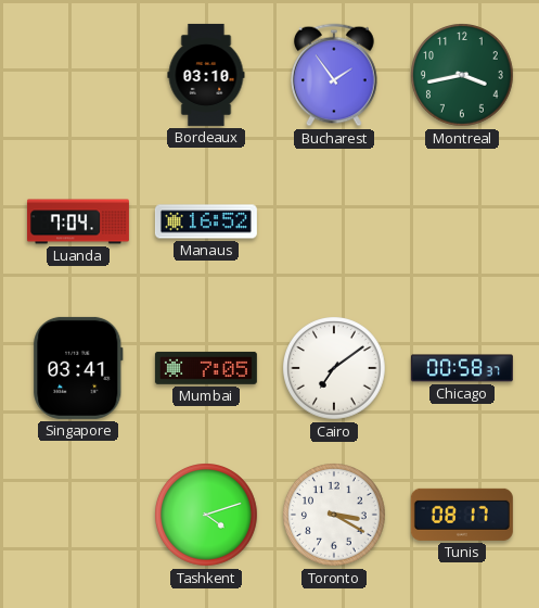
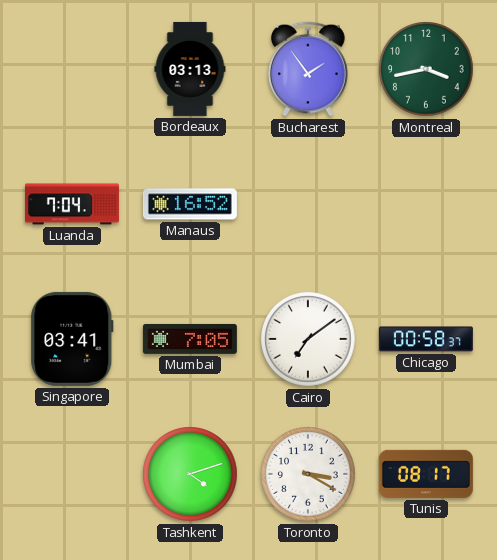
Bordeaux: 03:10 -> 03:13
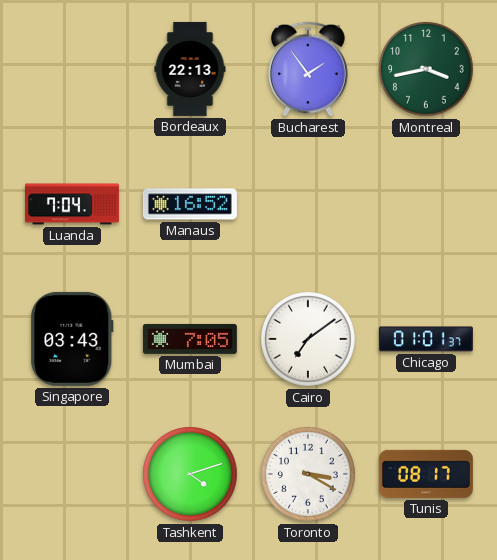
Bordeaux: 03:13 -> 22:13
Singapore: 03:41 -> 03:43
Chicago: 00:58 -> 01:01
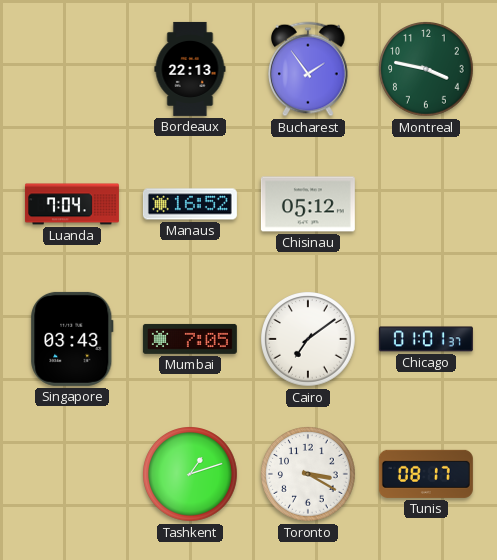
Montreal: 3:43 -> 3:47
Chisinau: none -> 05:12
Tashkent: 4:12 -> 1:12
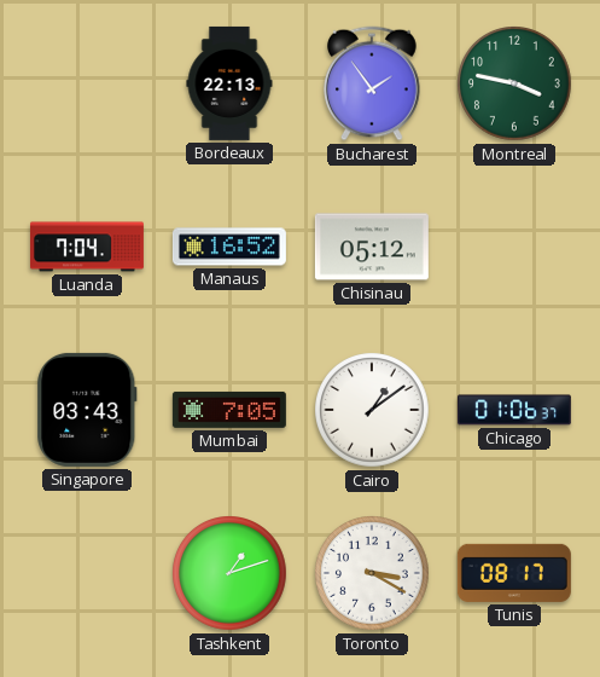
Cairo: 7:09 -> 1:09
Chicago: 01:01 -> 01:06
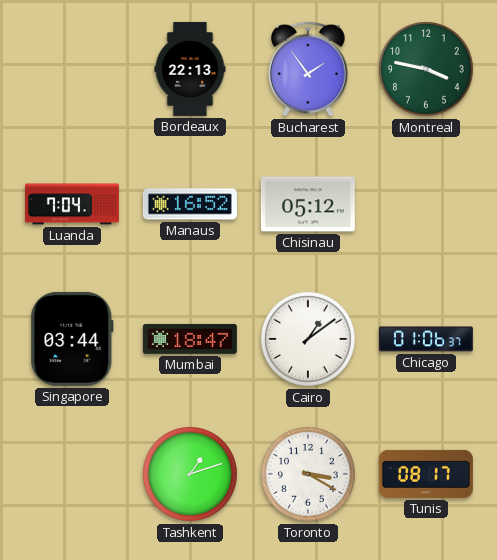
Singapore: 03:43 -> 03:44
Mumbai: 7:05 -> 18:47
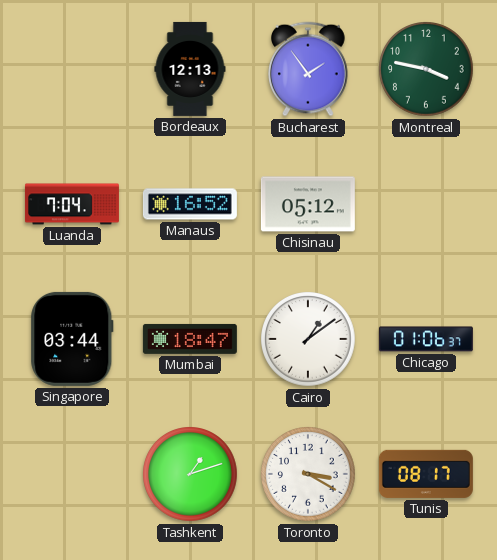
Bordeaux: 22:13 -> 12:13
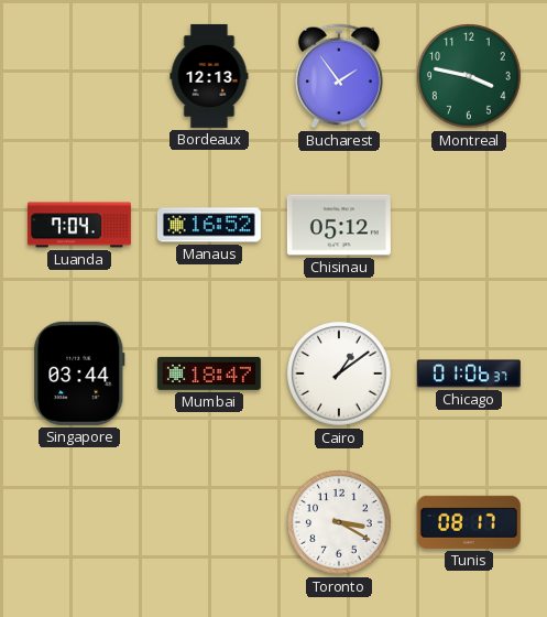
Tashkent: 1:12 -> none
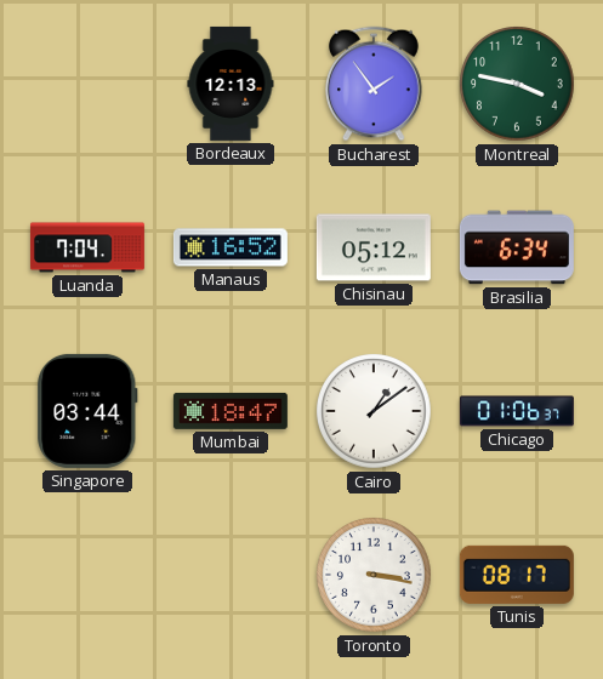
Brasilia: none -> 6:34
Toronto: 3:20 -> 3:17
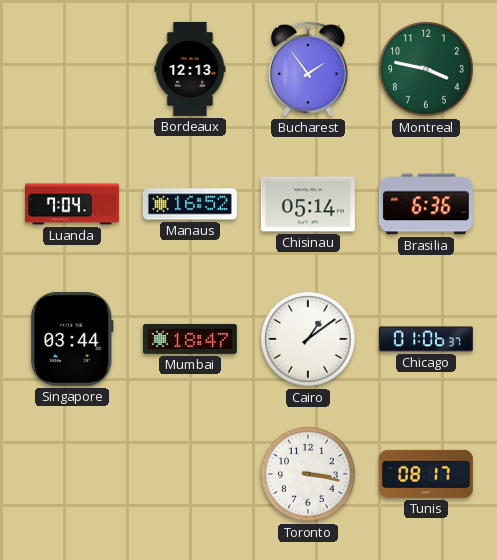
Chisinau: 05:12 -> 05:14
Brasilia: 6:34 -> 6:36
